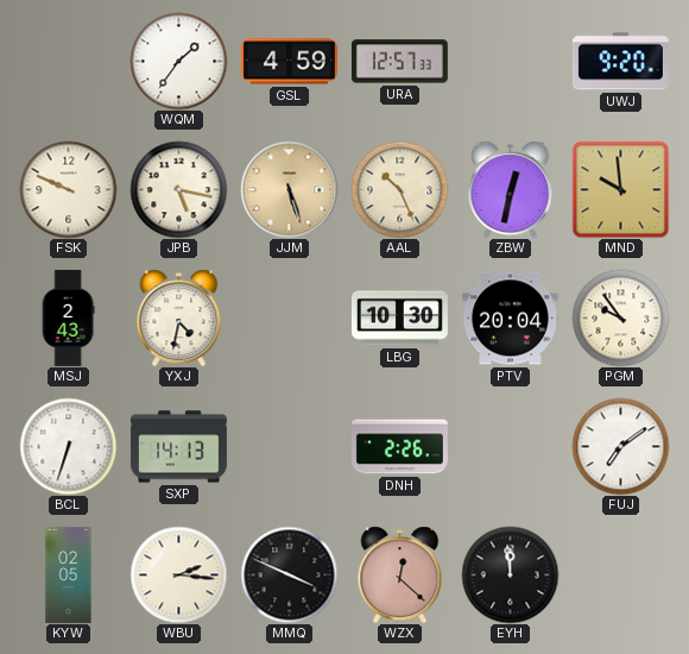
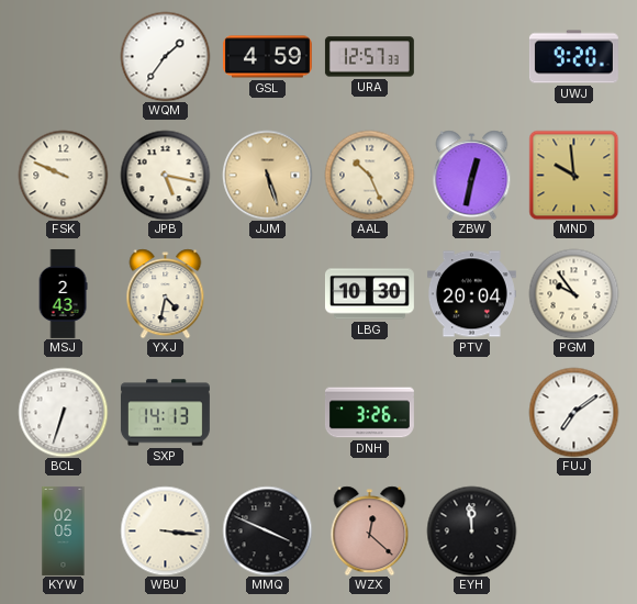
DNH: 2:26 -> 3:26
WBU: 2:16 -> 3:16
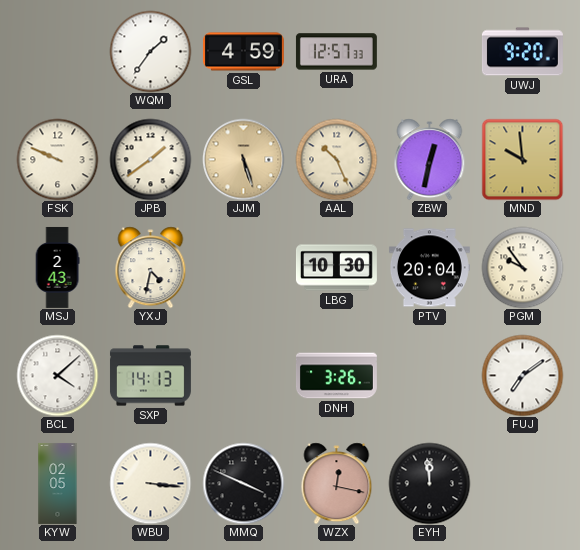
JPB: 5:17 -> 1:39
BCL: 6:33 -> 4:08
WZX: 12:22 -> 12:17
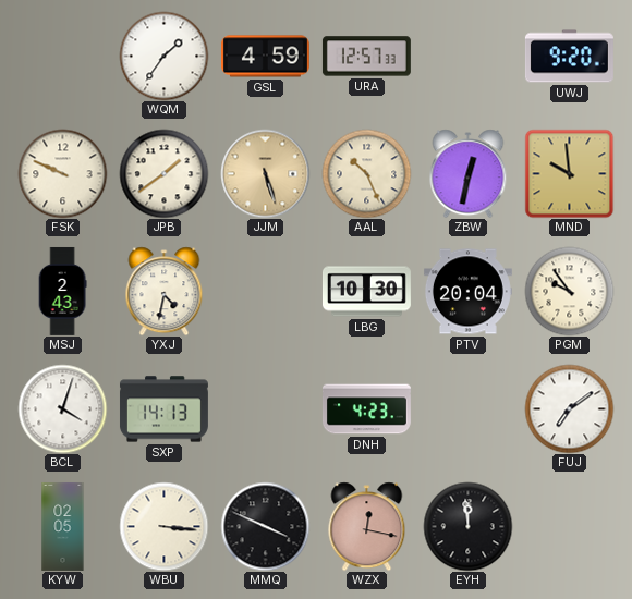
BCL: 4:08 -> 4:03
DNH: 3:26 -> 4:23
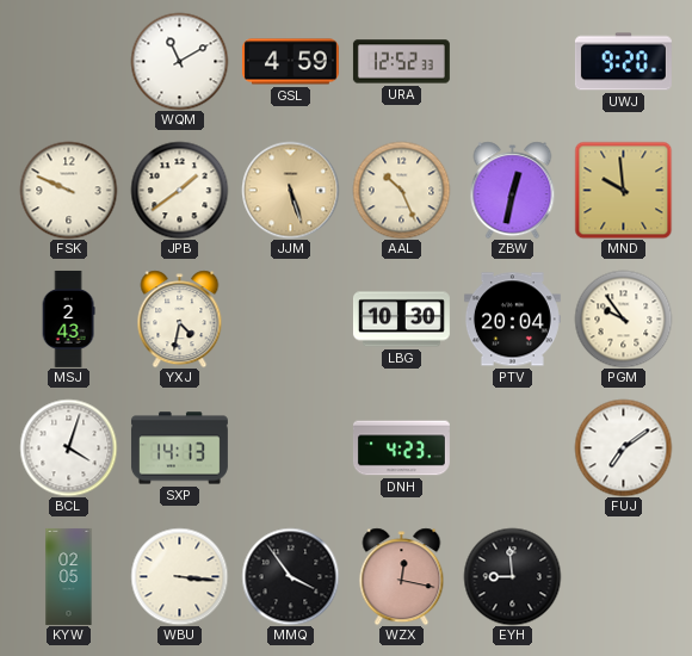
WQM: 1:36 -> 11:10
URA: 12:57 -> 12:52
MMQ: 3:49 -> 3:54
EYH: 11:59 -> 8:59
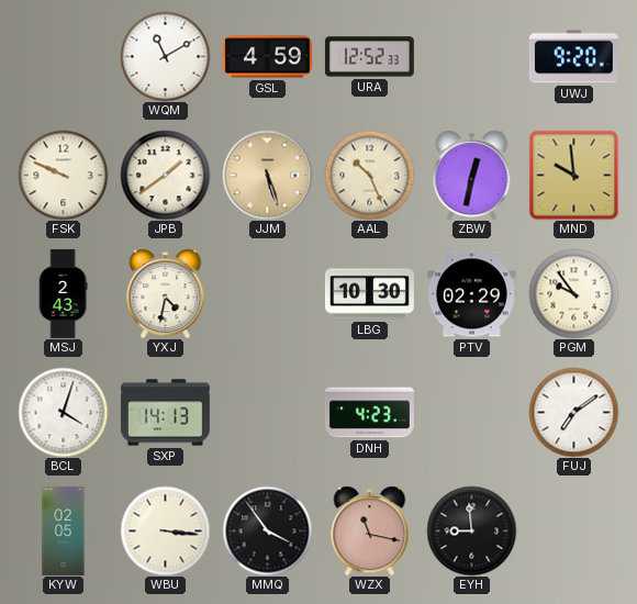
PTV: 20:04 -> 02:29
WZX: 12:17 -> 11:17
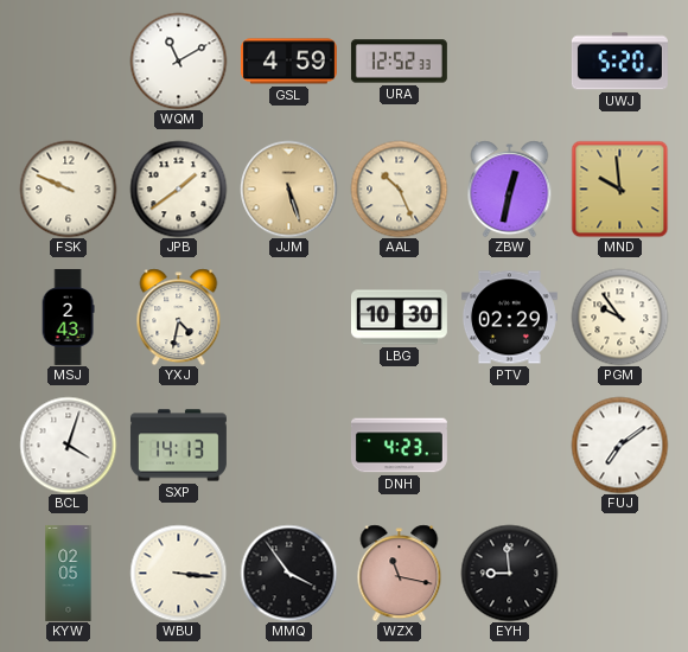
UWJ: 9:20 -> 5:20
